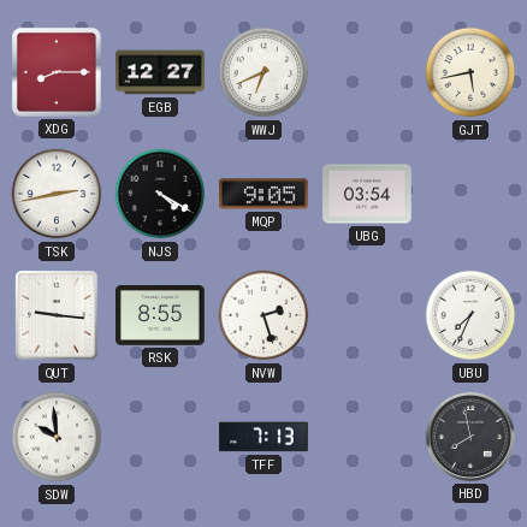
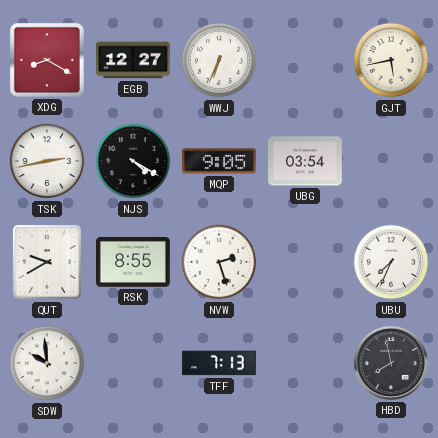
XDG: 8:15 -> 8:20
WWJ: 6:41 -> 6:34
QUT: 9:16 -> 9:40
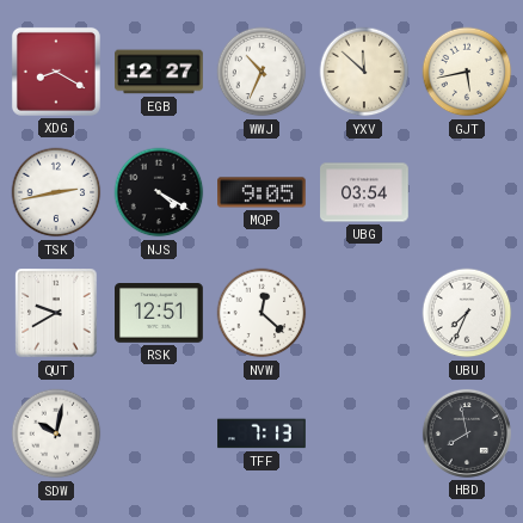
WWJ: 6:34 -> 10:34
YXV: none -> 11:52
RSK: 8:55 -> 12:51
NVW: 2:27 -> 12:22
SDW: 9:59 -> 10:02
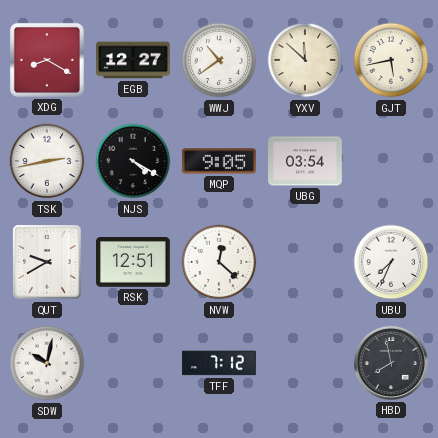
WWJ: 10:34 -> 10:39
TFF: 7:13 -> 7:12
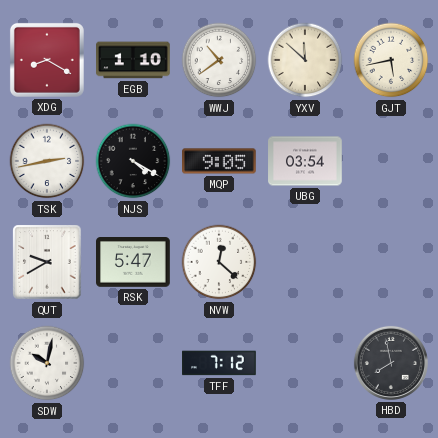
EGB: 12:27 -> 1:10
RSK: 12:51 -> 5:47
UBU: 7:34 -> none
